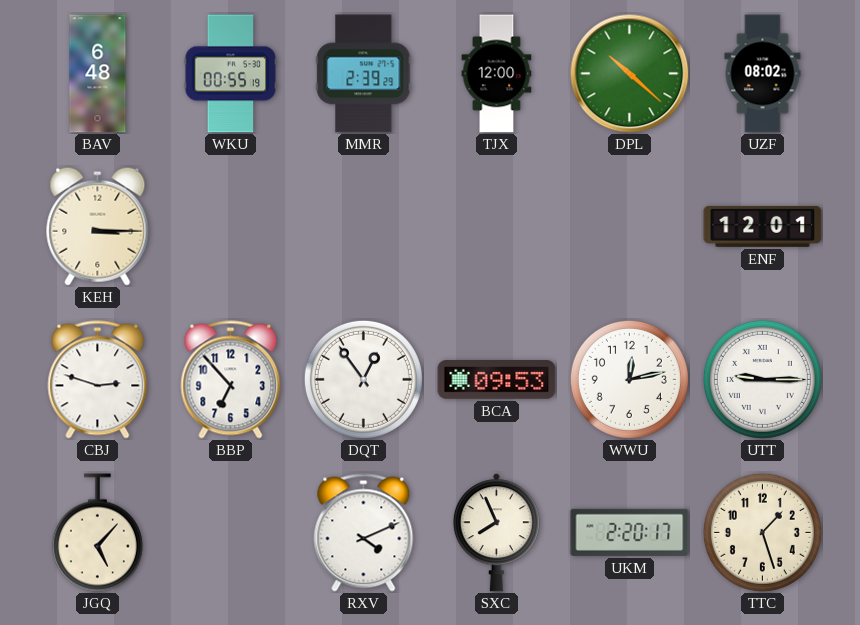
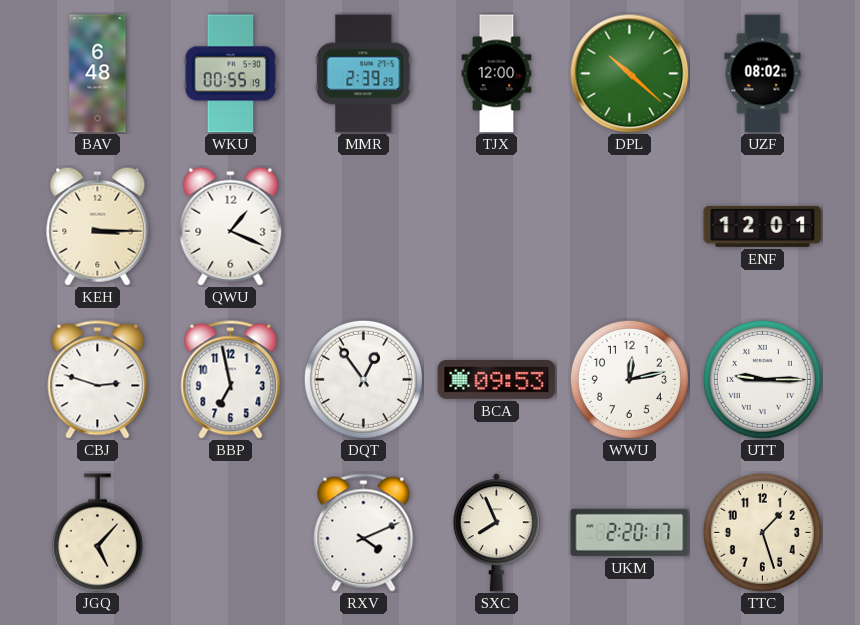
QWU: none -> 1:19
BBP: 6:53 -> 6:58
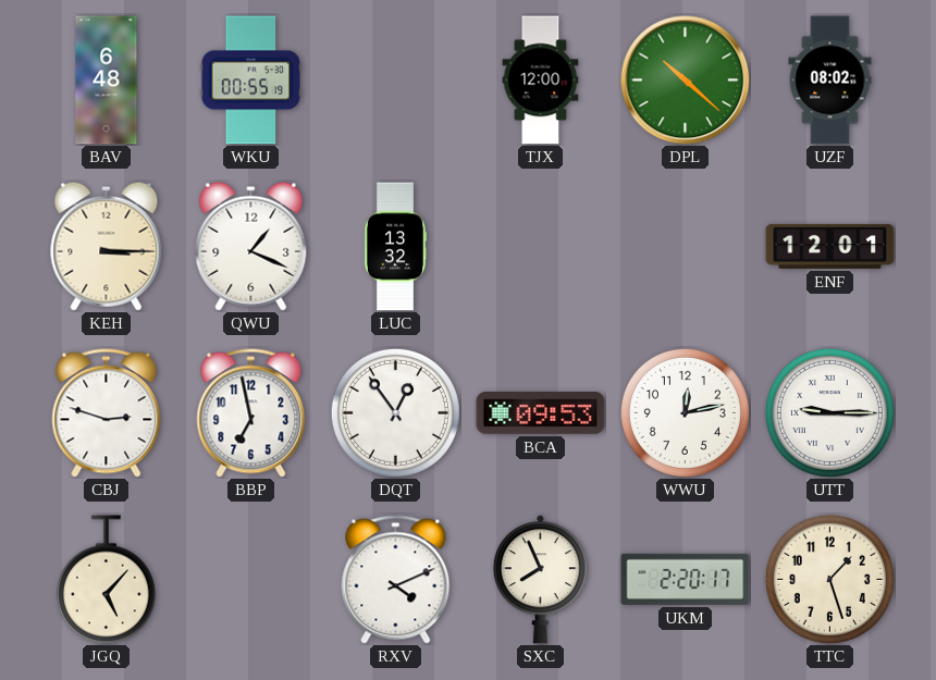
MMR: 2:39 -> none
LUC: none -> 13:32
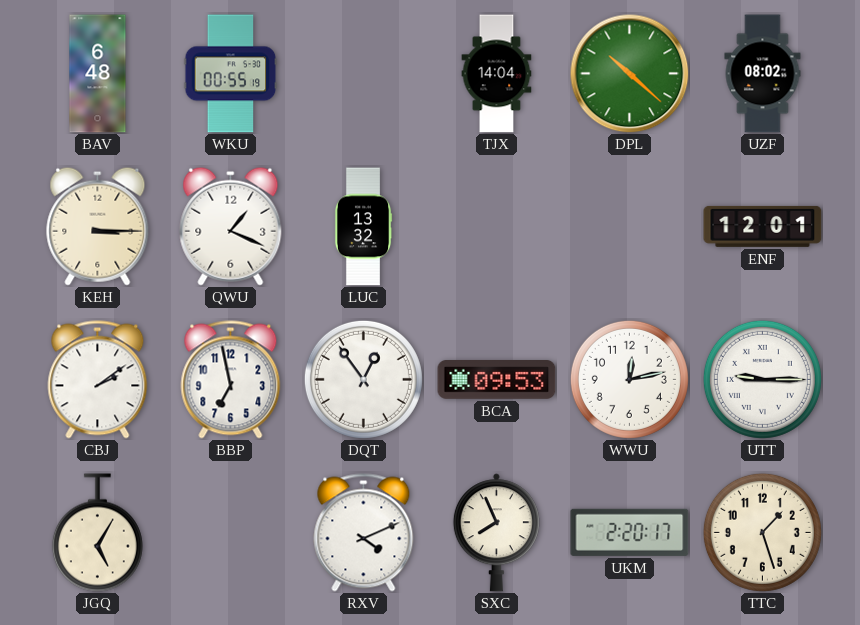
TJX: 12:00 -> 14:04
CBJ: 2:48 -> 2:09
JGQ: 5:07 -> 5:05
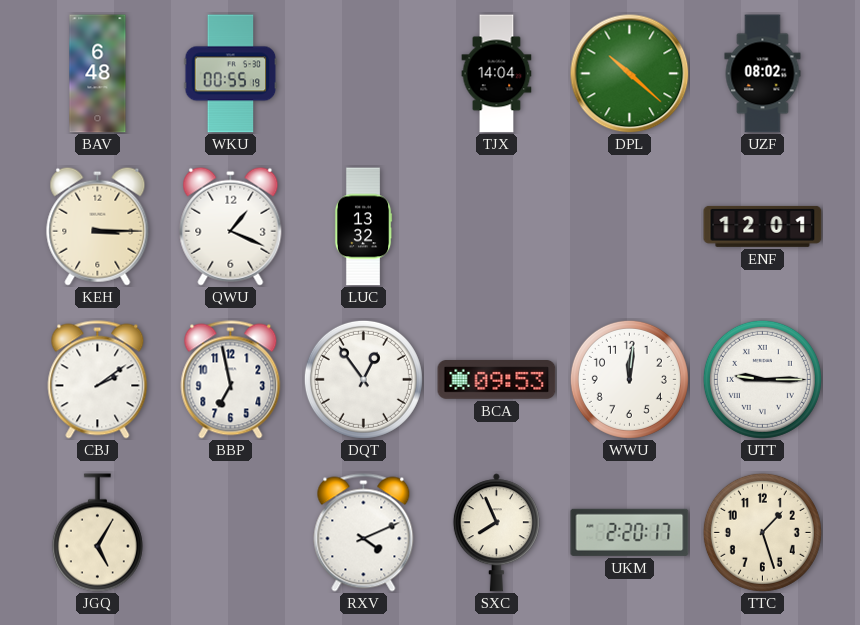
WWU: 12:13 -> 12:01
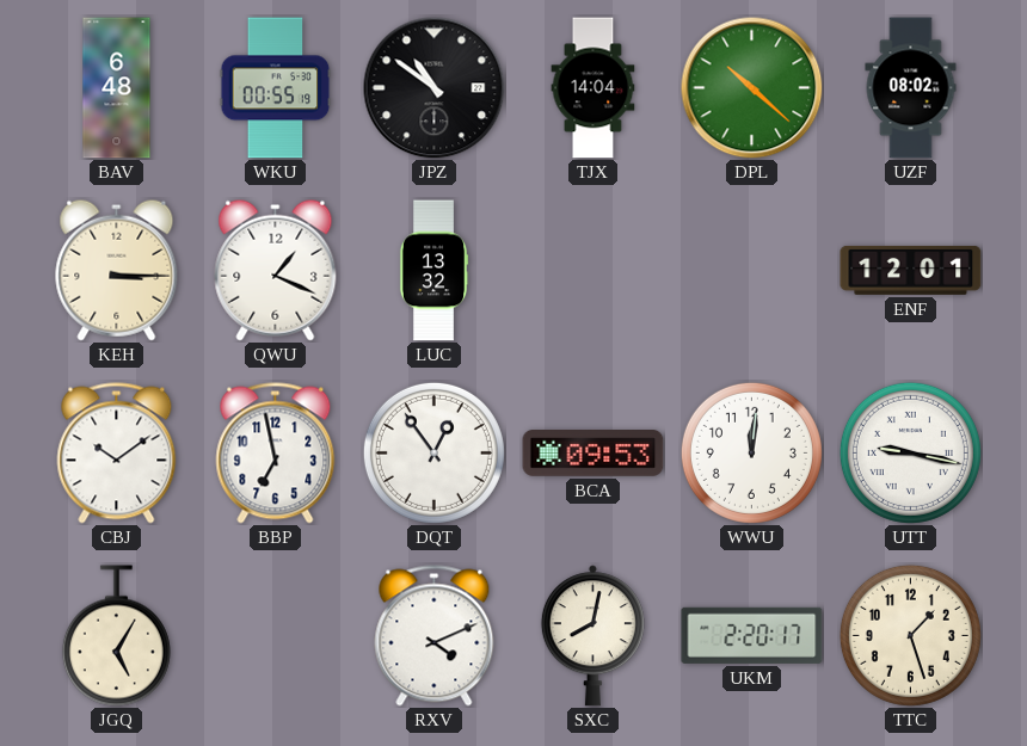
JPZ: none -> 10:51
CBJ: 2:09 -> 10:09
UTT: 9:15 -> 9:17
SXC: 7:56 -> 8:02
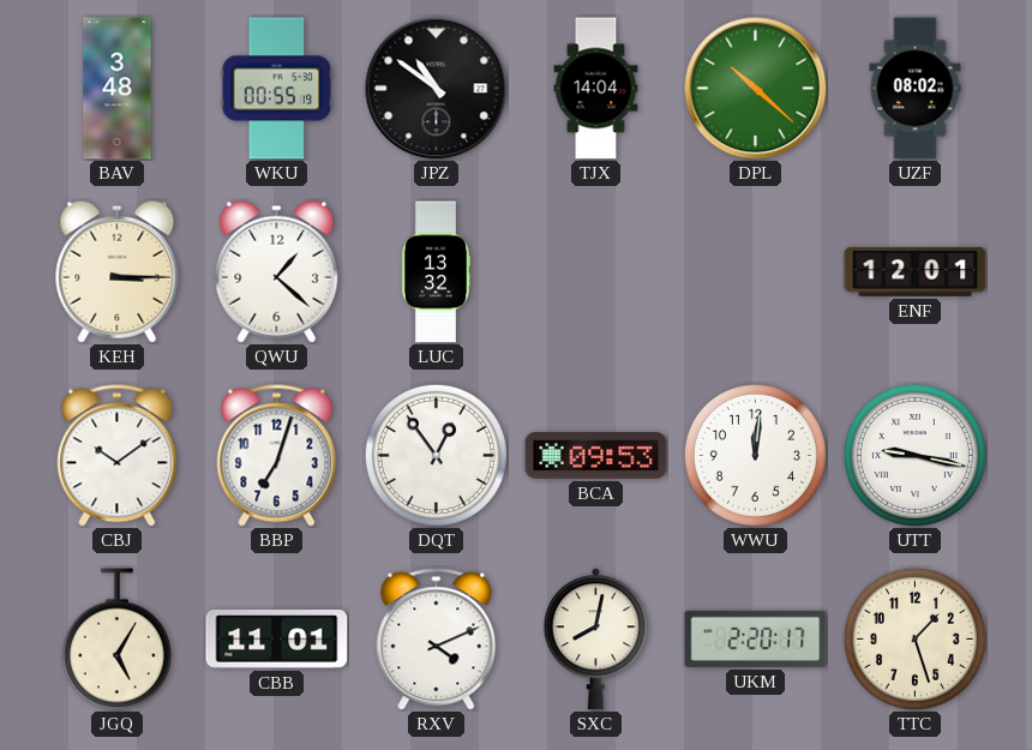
BAV: 6:48 -> 3:48
QWU: 1:19 -> 1:22
BBP: 6:58 -> 7:03
CBB: none -> 11:01
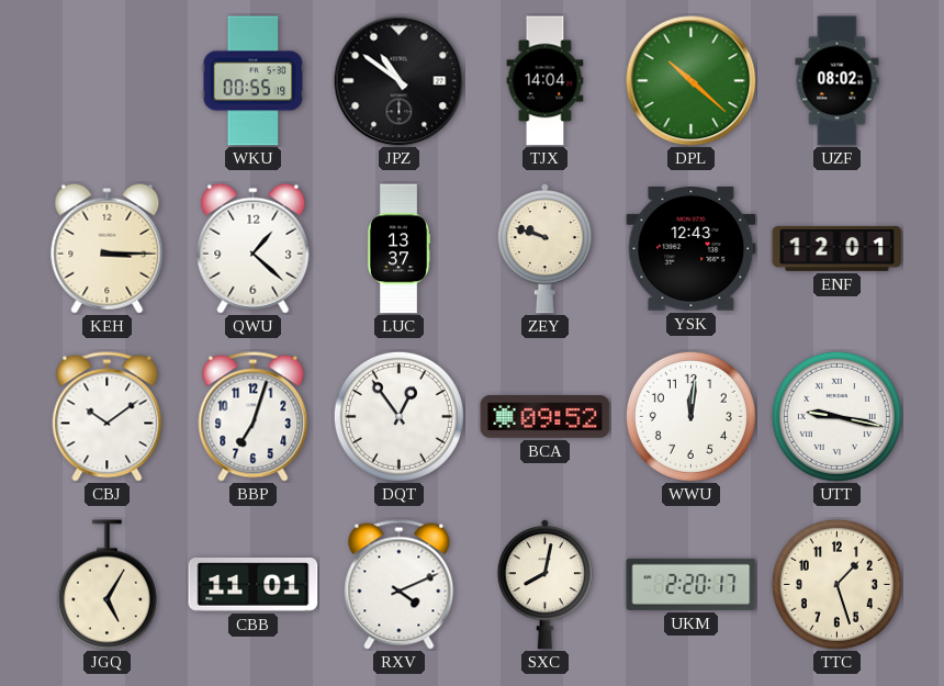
BAV: 3:48 -> none
LUC: 13:32 -> 13:37
ZEY: none -> 9:48
YSK: none -> 12:43
BCA: 09:53 -> 09:52
